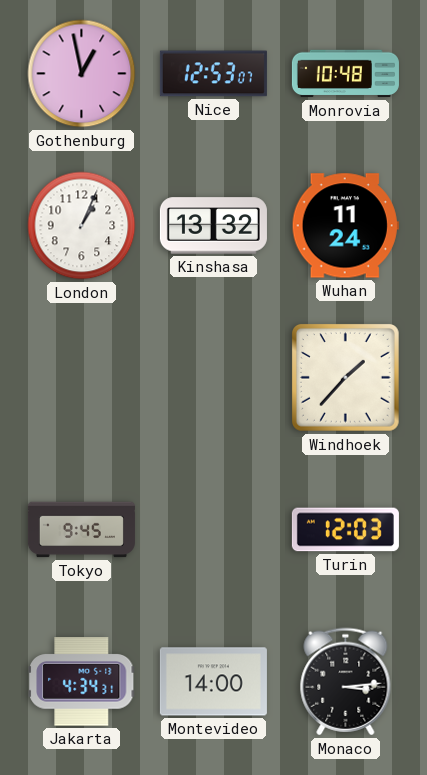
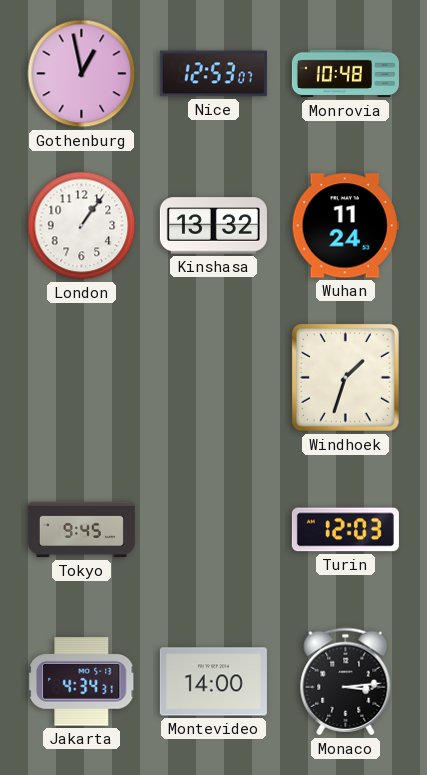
London: 1:04 -> 1:06
Windhoek: 1:37 -> 1:33
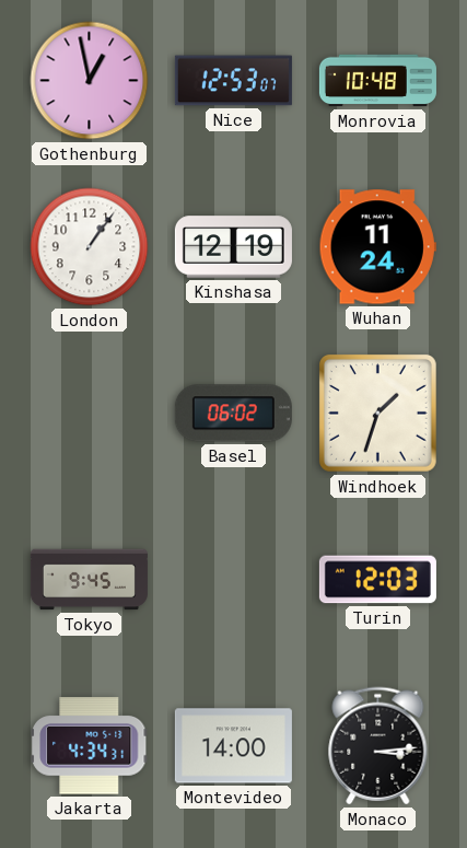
Kinshasa: 13:32 -> 12:19
Basel: none -> 06:02
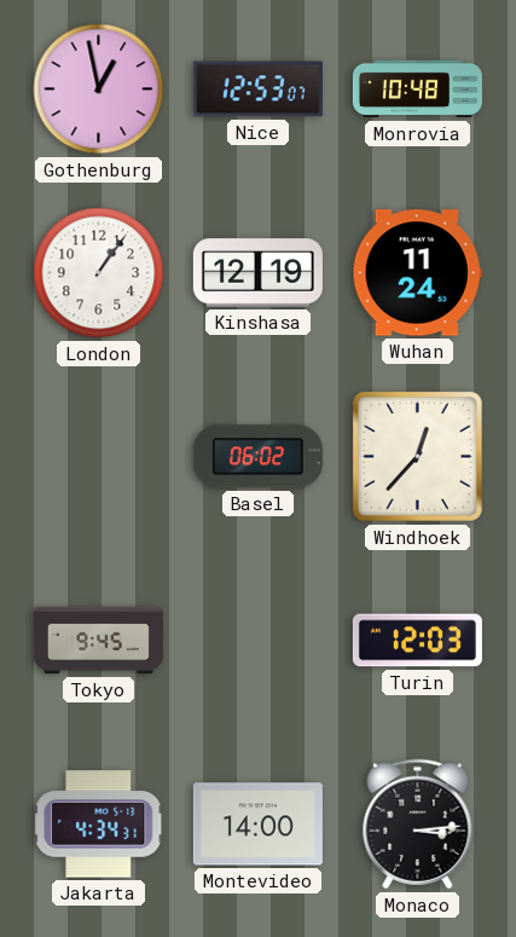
Windhoek: 1:33 -> 12:37
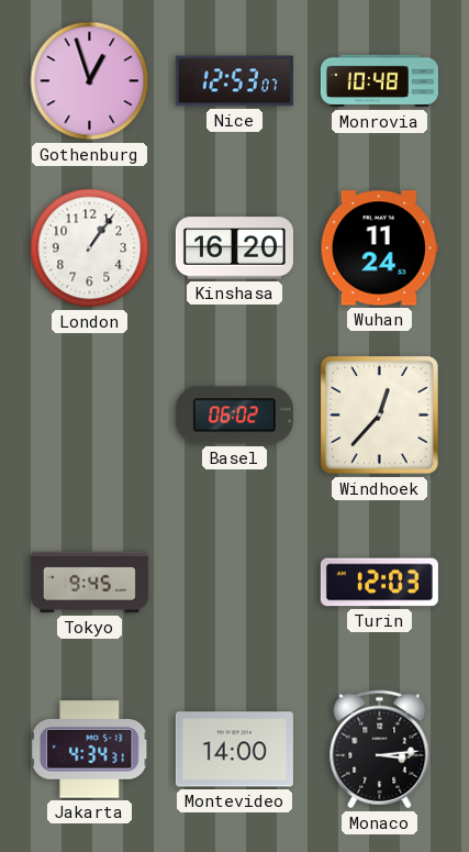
Gothenburg: 12:58 -> 12:57
Kinshasa: 12:19 -> 16:20
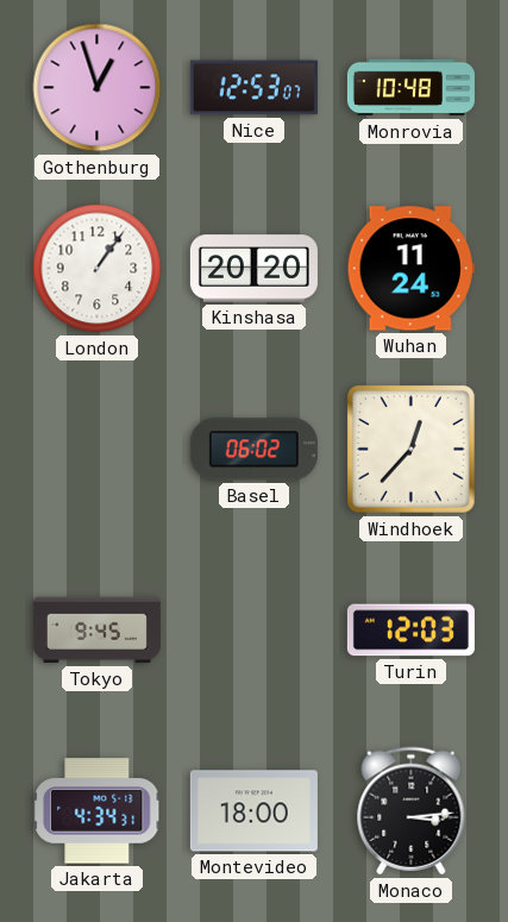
Kinshasa: 16:20 -> 20:20
Montevideo: 14:00 -> 18:00
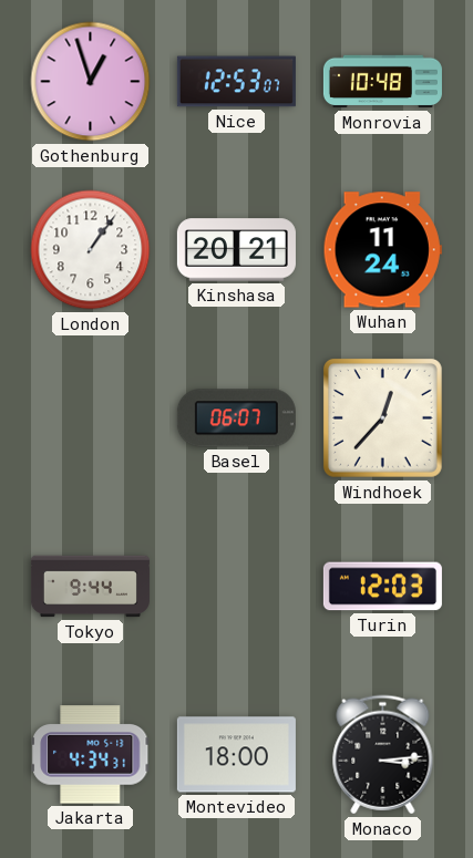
Kinshasa: 20:20 -> 20:21
Basel: 06:02 -> 06:07
Tokyo: 9:45 -> 9:44
